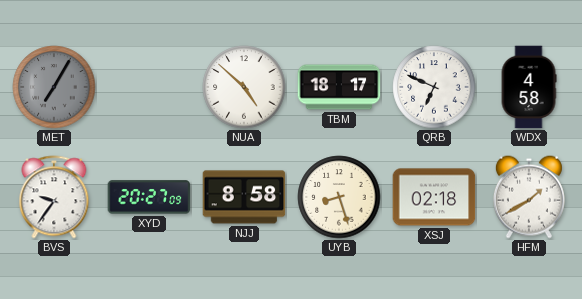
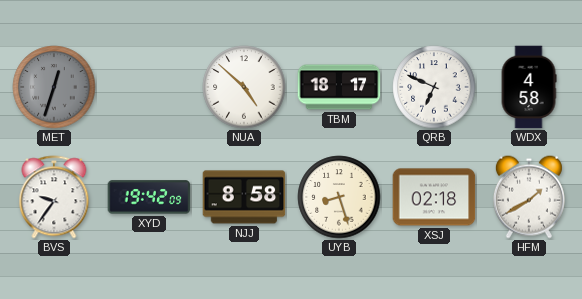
MET: 7:05 -> 12:33
XYD: 20:27 -> 19:42
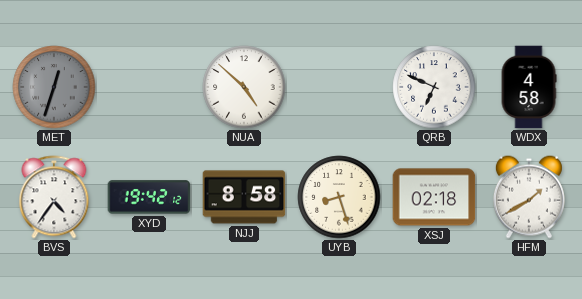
TBM: 18:17 -> none
BVS: 9:36 -> 4:36
XYD: 19:42:09 -> 19:42:12
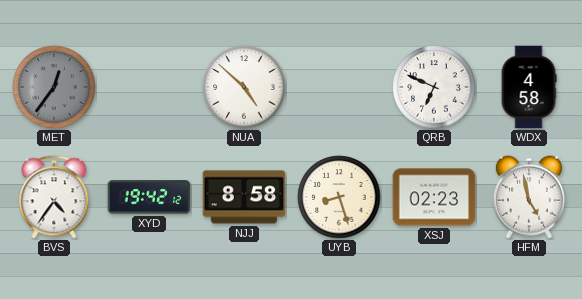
MET: 12:33 -> 12:36
XSJ: 02:18 -> 02:23
HFM: 1:40 -> 4:58
